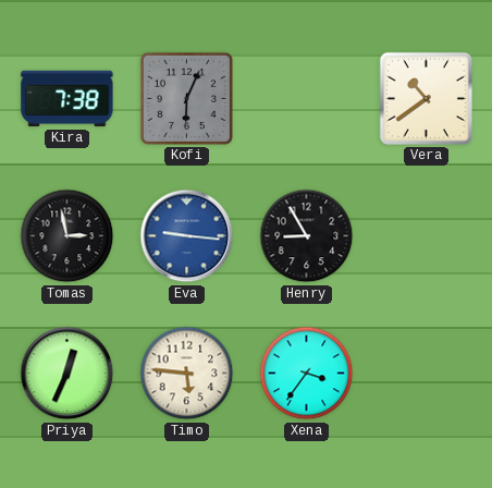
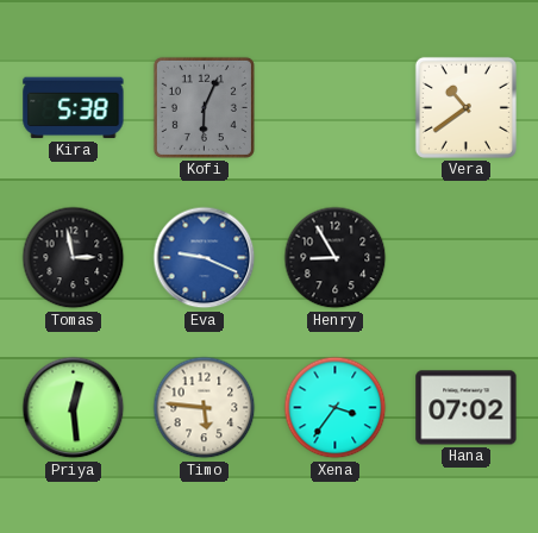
Kira: 7:38 -> 5:38
Eva: 9:16 -> 9:19
Priya: 12:34 -> 12:29
Hana: none -> 07:02
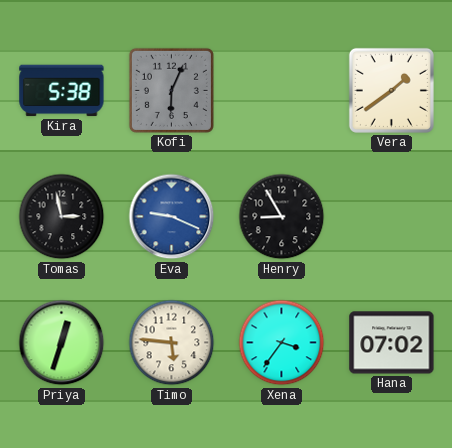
Vera: 10:39 -> 1:39
Priya: 12:29 -> 12:33
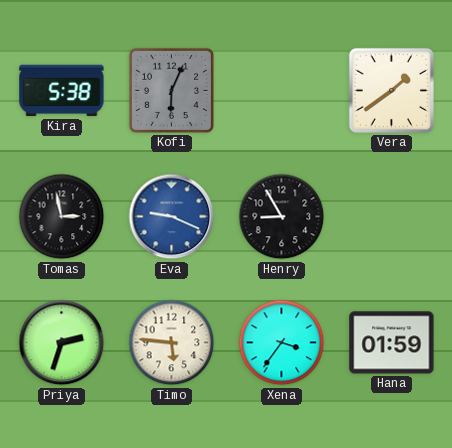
Priya: 12:33 -> 2:33
Hana: 07:02 -> 01:59
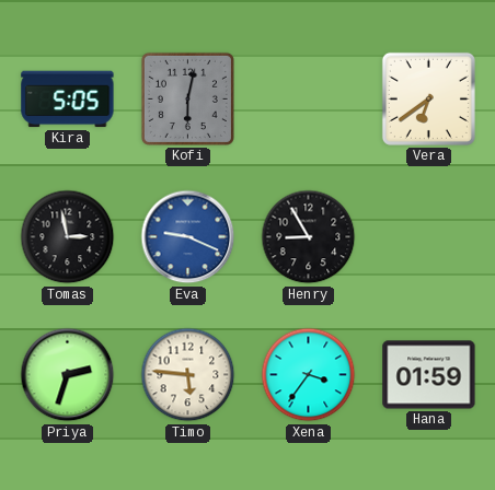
Kira: 5:38 -> 5:05
Kofi: 6:04 -> 6:02
Vera: 1:39 -> 6:39
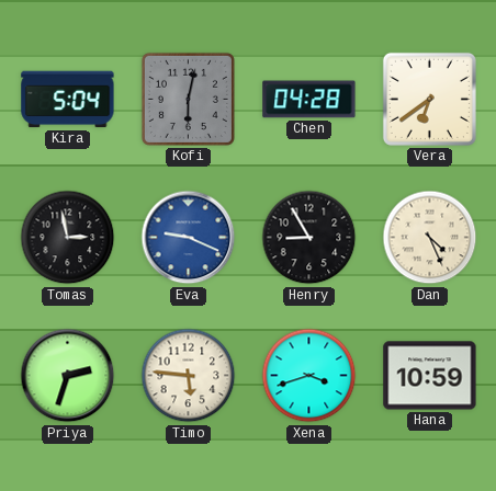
Kira: 5:05 -> 5:04
Chen: none -> 04:28
Dan: none -> 4:26
Xena: 3:36 -> 3:42
Hana: 01:59 -> 10:59
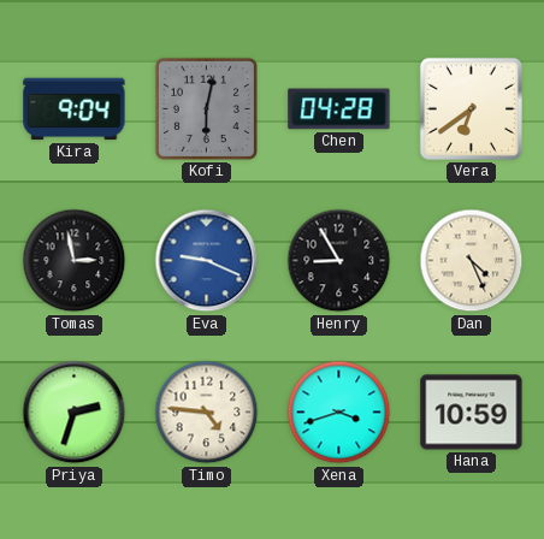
Kira: 5:04 -> 9:04
Timo: 5:46 -> 4:46
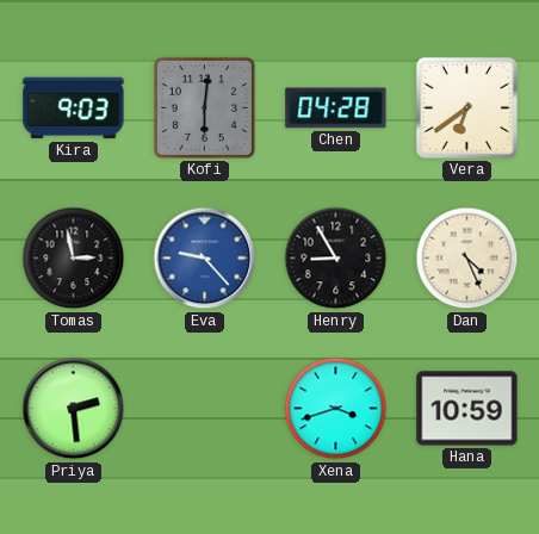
Kira: 9:04 -> 9:03
Kofi: 6:02 -> 6:01
Eva: 9:19 -> 9:23
Priya: 2:33 -> 2:29
Timo: 4:46 -> none
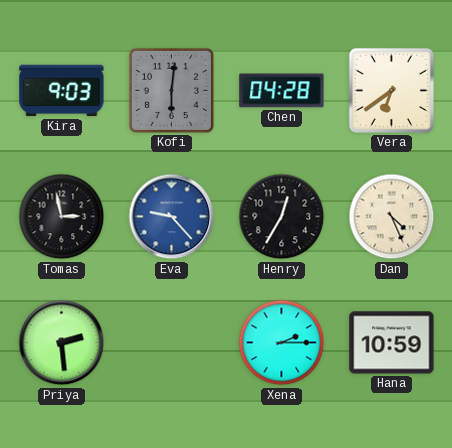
Henry: 8:55 -> 12:35
Xena: 3:42 -> 2:15
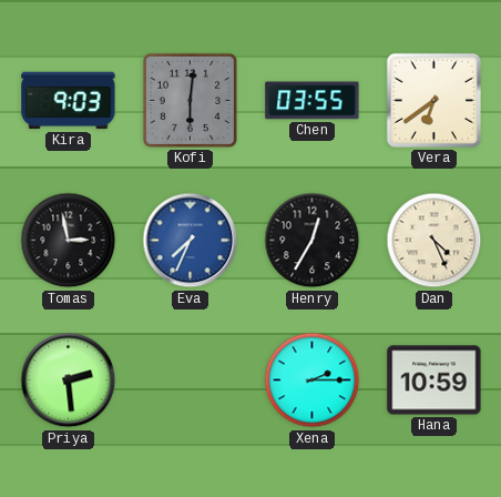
Chen: 04:28 -> 03:55
Eva: 9:23 -> 7:34
